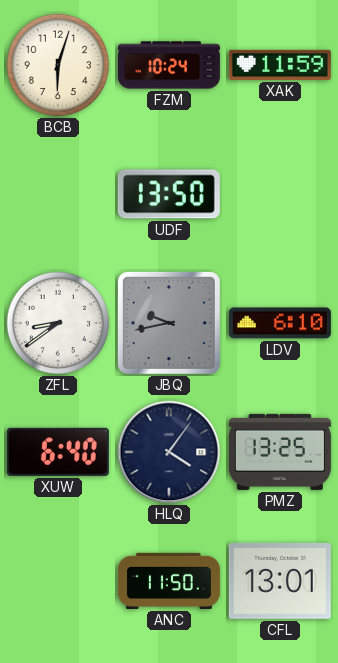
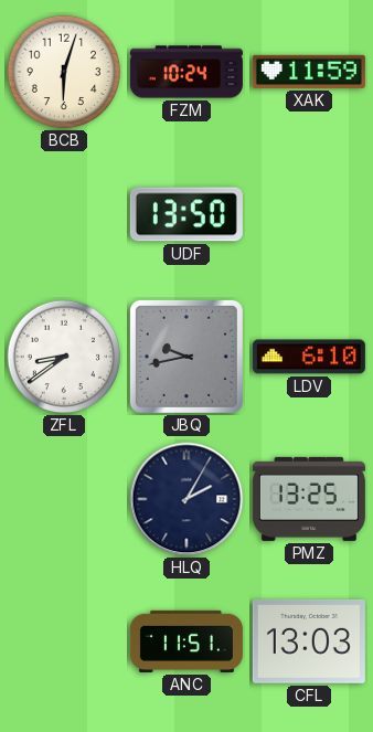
XUW: 6:40 -> none
HLQ: 4:06 -> 2:05
ANC: 11:50 -> 11:51
CFL: 13:01 -> 13:03
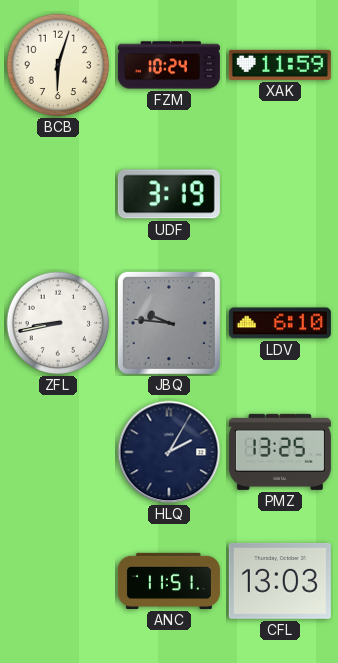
UDF: 13:50 -> 3:19
ZFL: 8:39 -> 8:43
JBQ: 9:43 -> 9:46
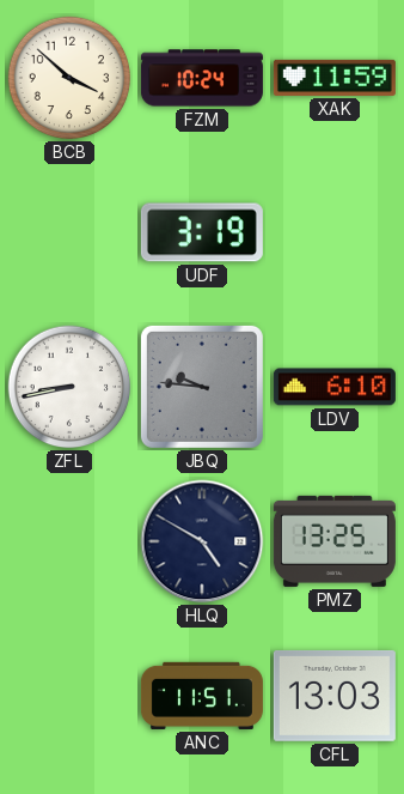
BCB: 6:03 -> 3:52
HLQ: 2:05 -> 4:50
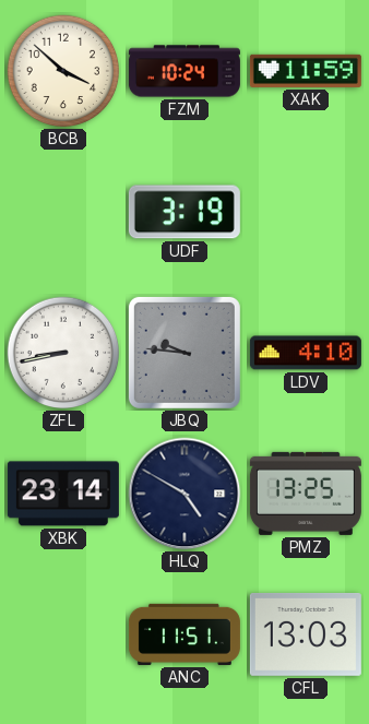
LDV: 6:10 -> 4:10
XBK: none -> 23:14
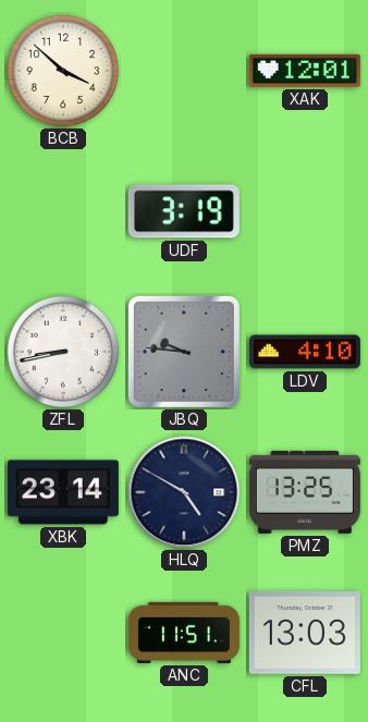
FZM: 10:24 -> none
XAK: 11:59 -> 12:01
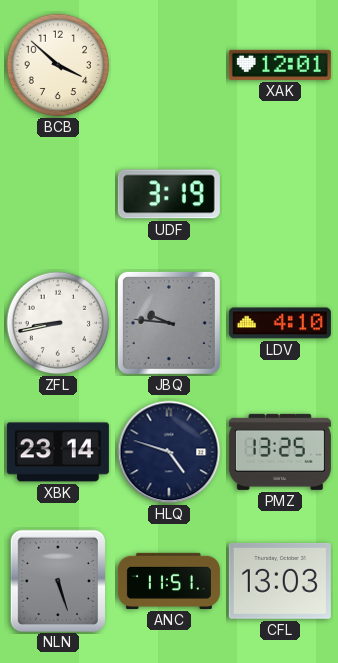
HLQ: 4:50 -> 4:48
NLN: none -> 5:27
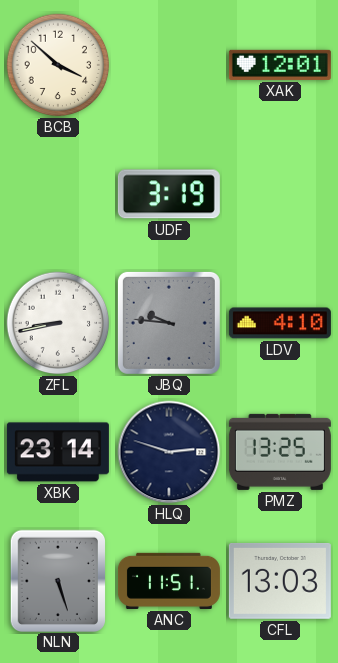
HLQ: 4:48 -> 2:48
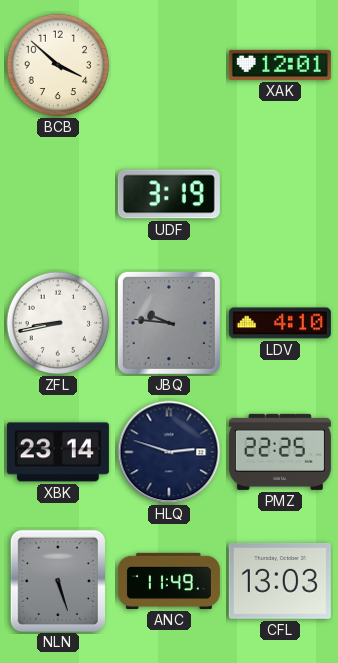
PMZ: 13:25 -> 22:25
ANC: 11:51 -> 11:49
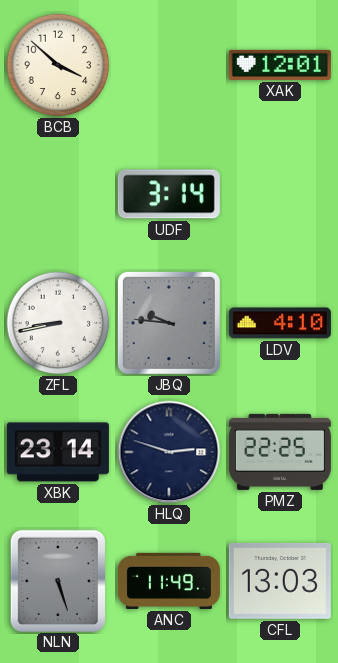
UDF: 3:19 -> 3:14
